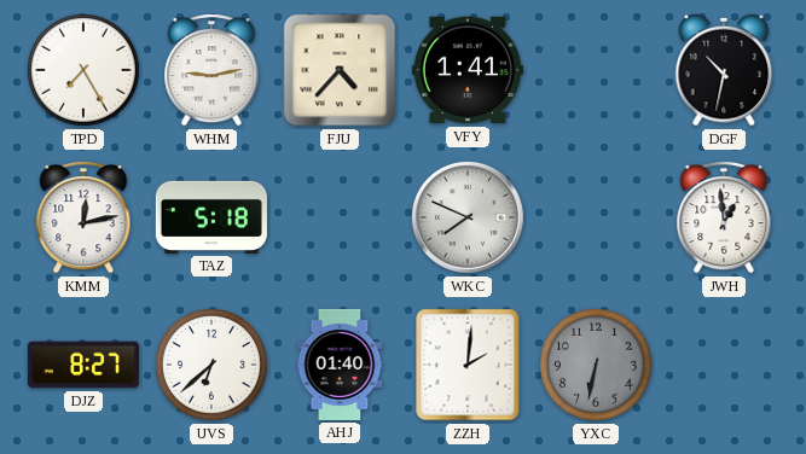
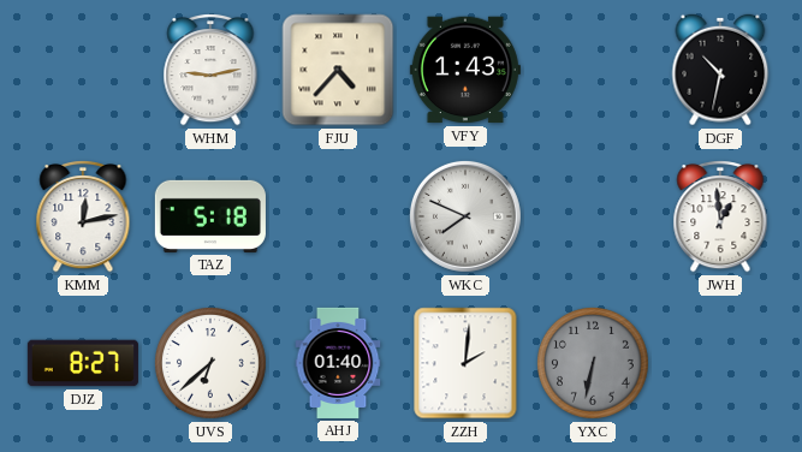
TPD: 7:25 -> none
VFY: 1:41 -> 1:43
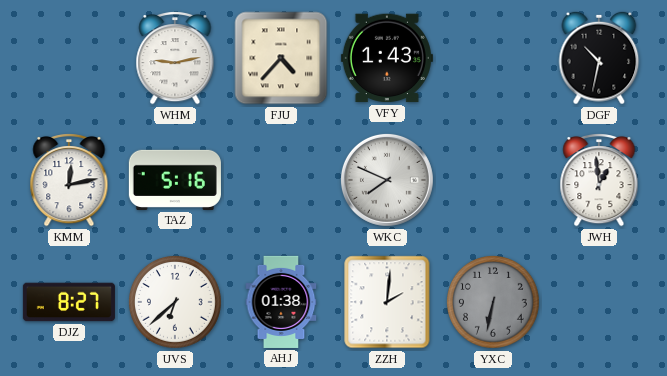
TAZ: 5:18 -> 5:16
AHJ: 01:40 -> 01:38
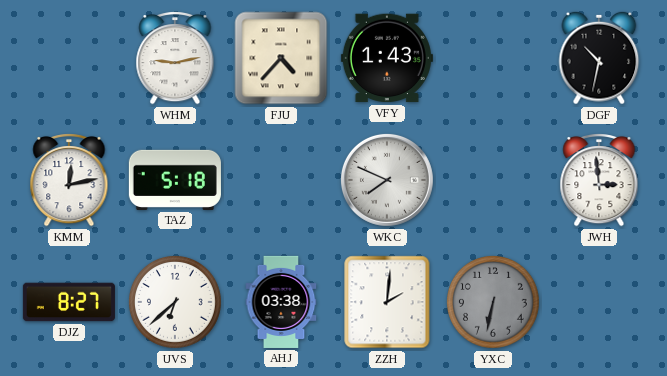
TAZ: 5:16 -> 5:18
JWH: 12:59 -> 2:59
AHJ: 01:38 -> 03:38
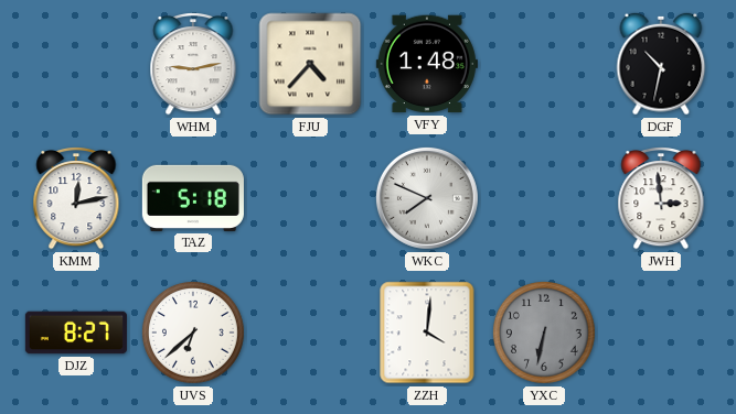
VFY: 1:43 -> 1:48
AHJ: 03:38 -> none
ZZH: 2:01 -> 4:01
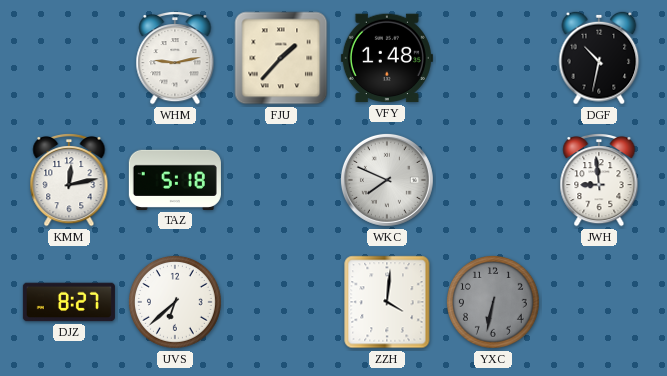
FJU: 4:37 -> 1:37
JWH: 2:59 -> 8:59
